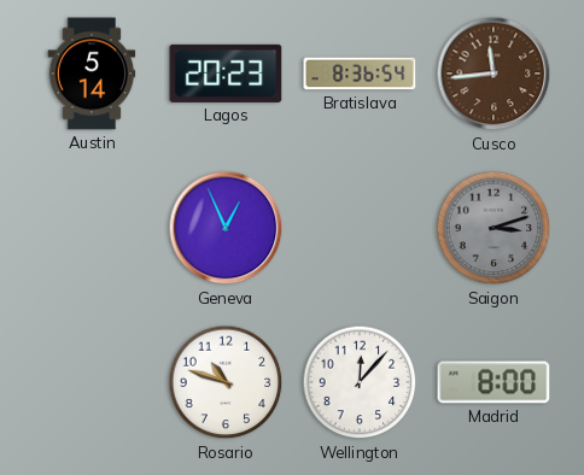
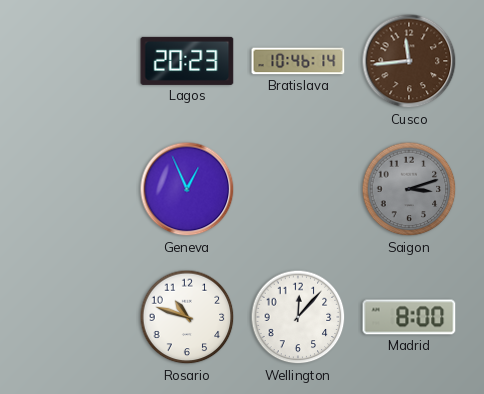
Austin: 5:14 -> none
Bratislava: 8:36 -> 10:46
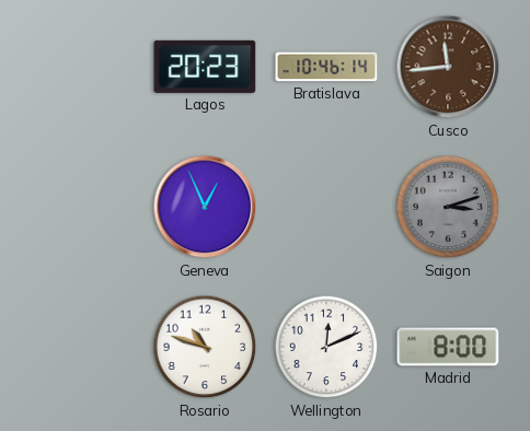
Wellington: 12:07 -> 12:11
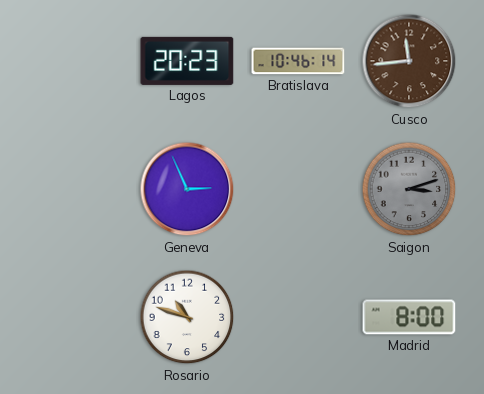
Geneva: 12:56 -> 2:56
Wellington: 12:11 -> none
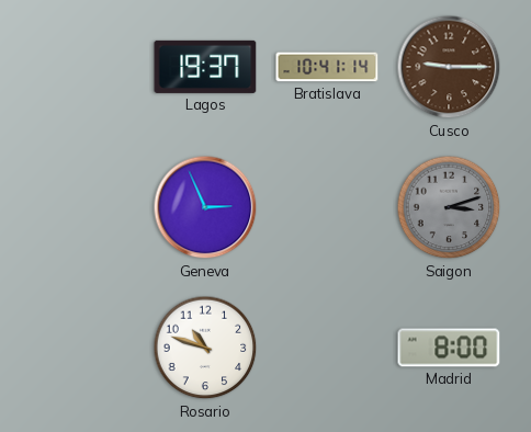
Lagos: 20:23 -> 19:37
Bratislava: 10:46 -> 10:41
Cusco: 11:44 -> 9:15
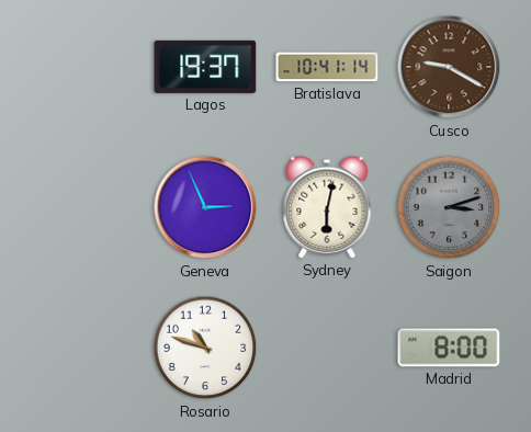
Cusco: 9:15 -> 9:20
Sydney: none -> 6:02
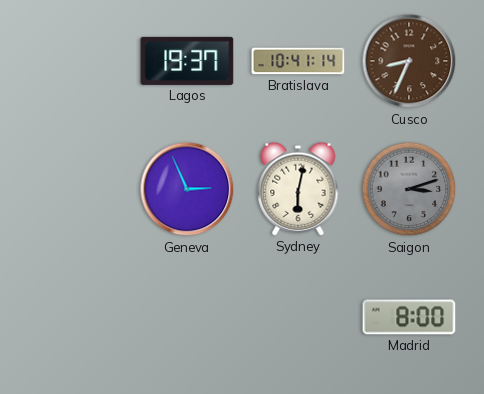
Cusco: 9:20 -> 8:34
Rosario: 10:48 -> none
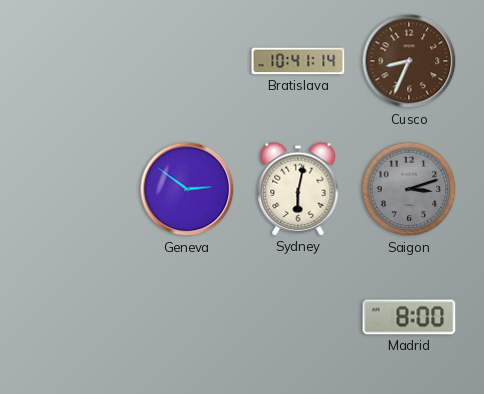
Lagos: 19:37 -> none
Geneva: 2:56 -> 2:51
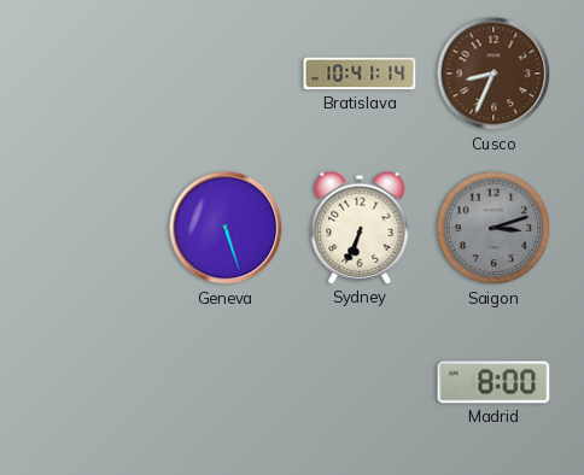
Geneva: 2:51 -> 5:27
Sydney: 6:02 -> 6:34
